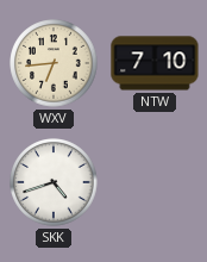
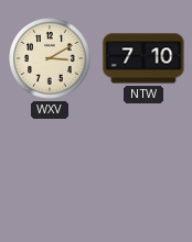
WXV: 6:44 -> 3:10
SKK: 4:42 -> none
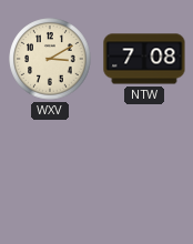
NTW: 7:10 -> 7:08
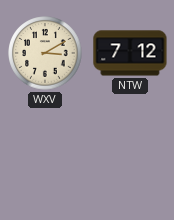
NTW: 7:08 -> 7:12
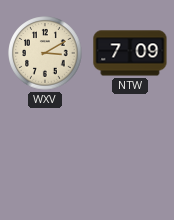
NTW: 7:12 -> 7:09
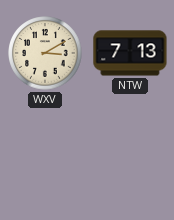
NTW: 7:09 -> 7:13
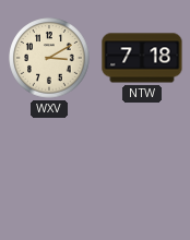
NTW: 7:13 -> 7:18
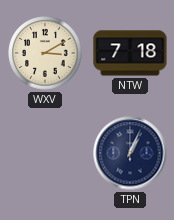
TPN: none -> 1:04
